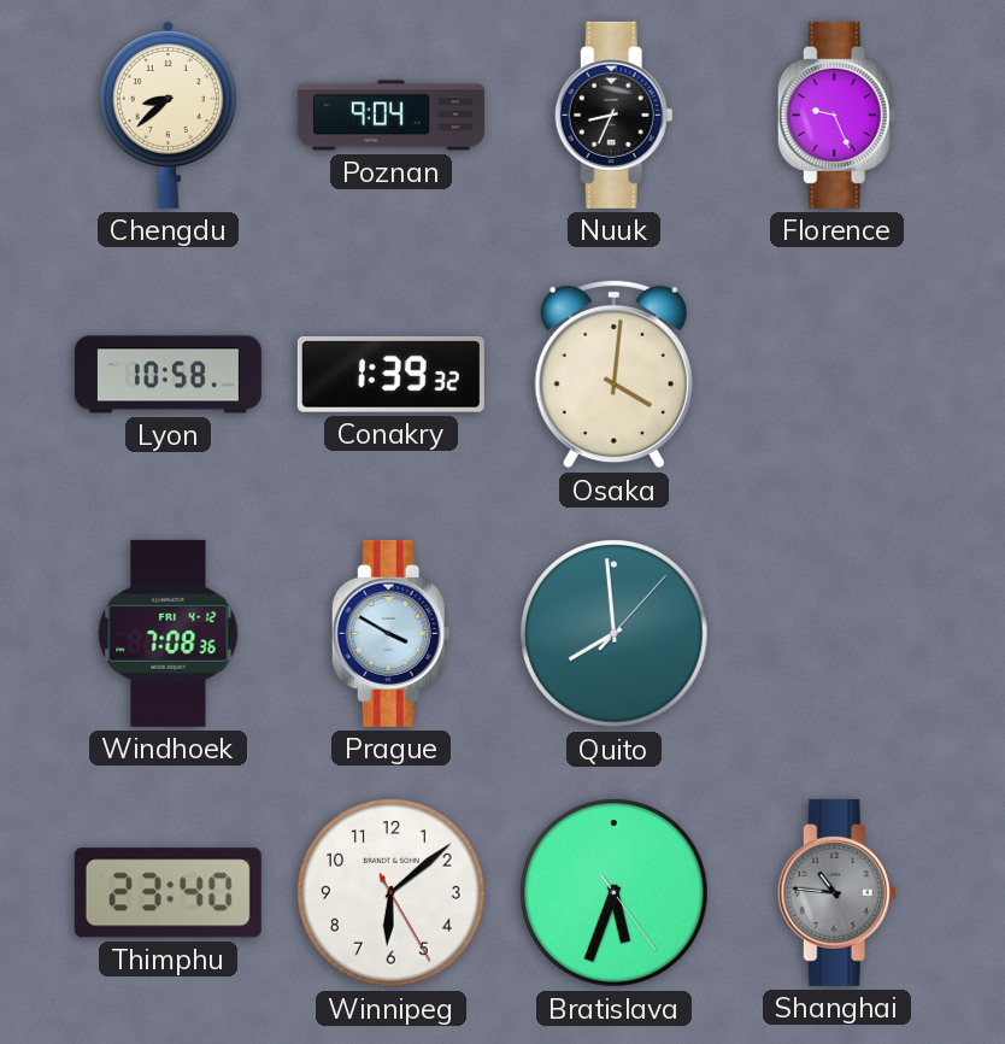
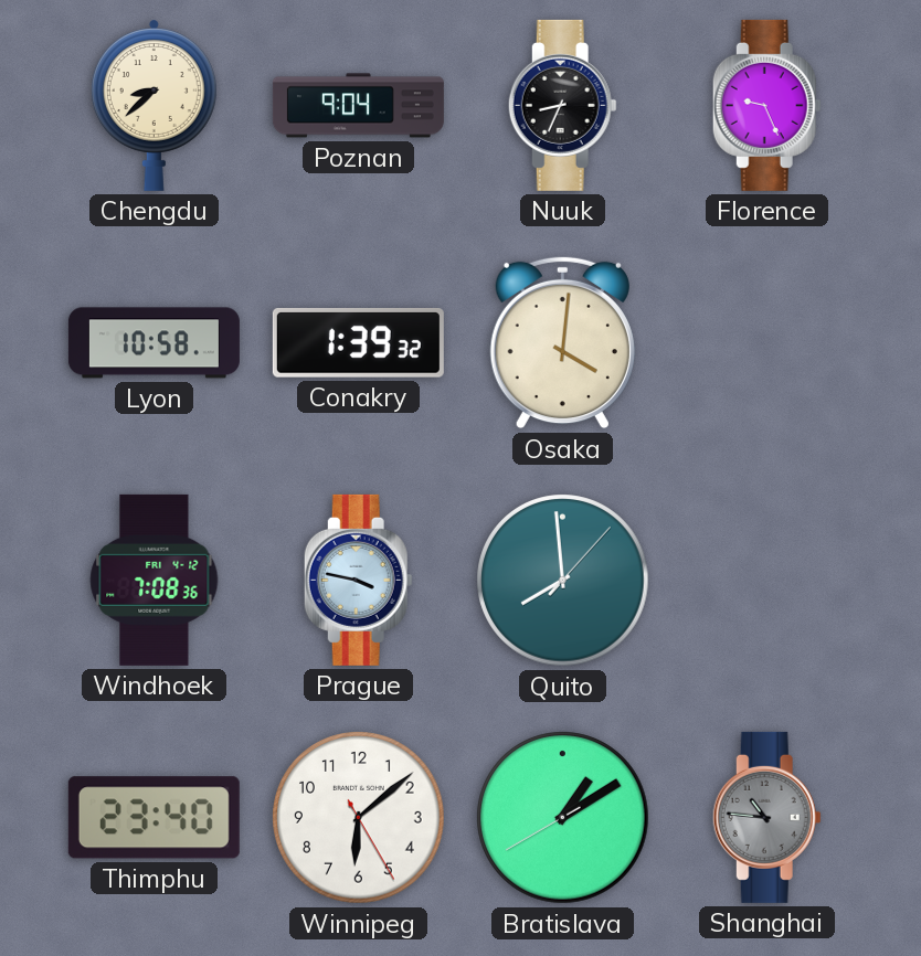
Prague: 3:50 -> 3:47
Bratislava: 5:33 -> 1:09
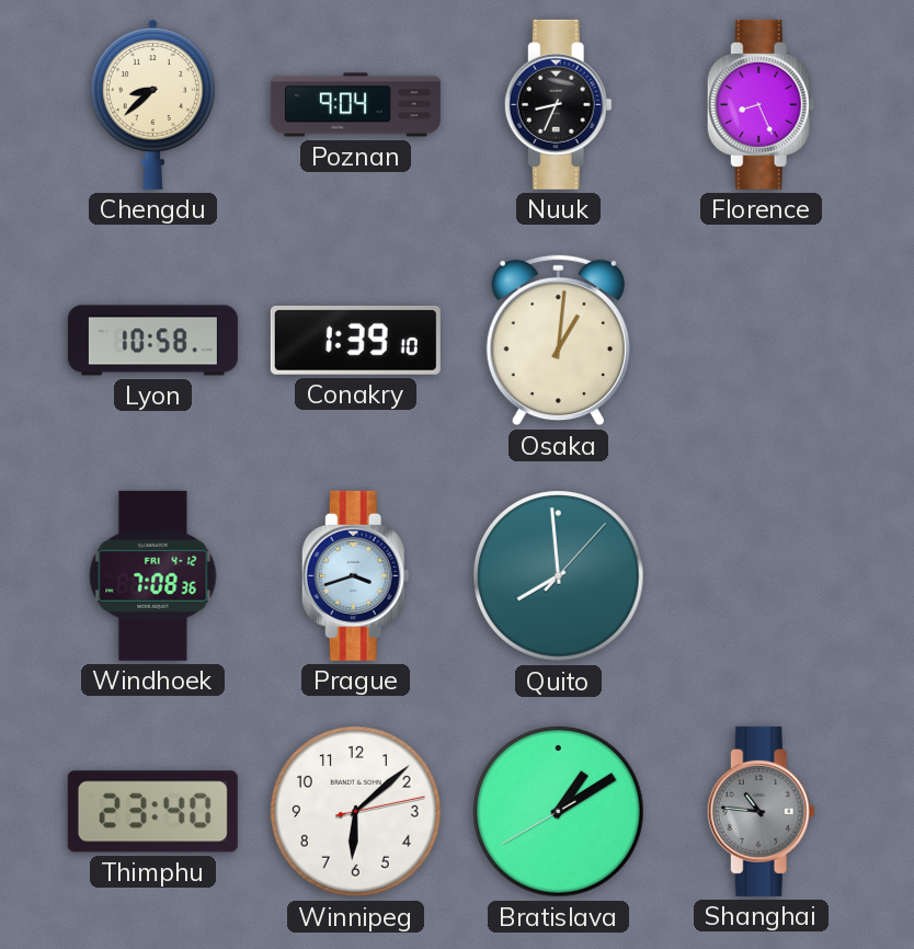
Florence: 9:26 -> 8:26
Conakry: 1:39:32 -> 1:39:10
Osaka: 4:01 -> 1:01
Prague: 3:47 -> 3:42
Winnipeg: 6:08:25 -> 6:08:13
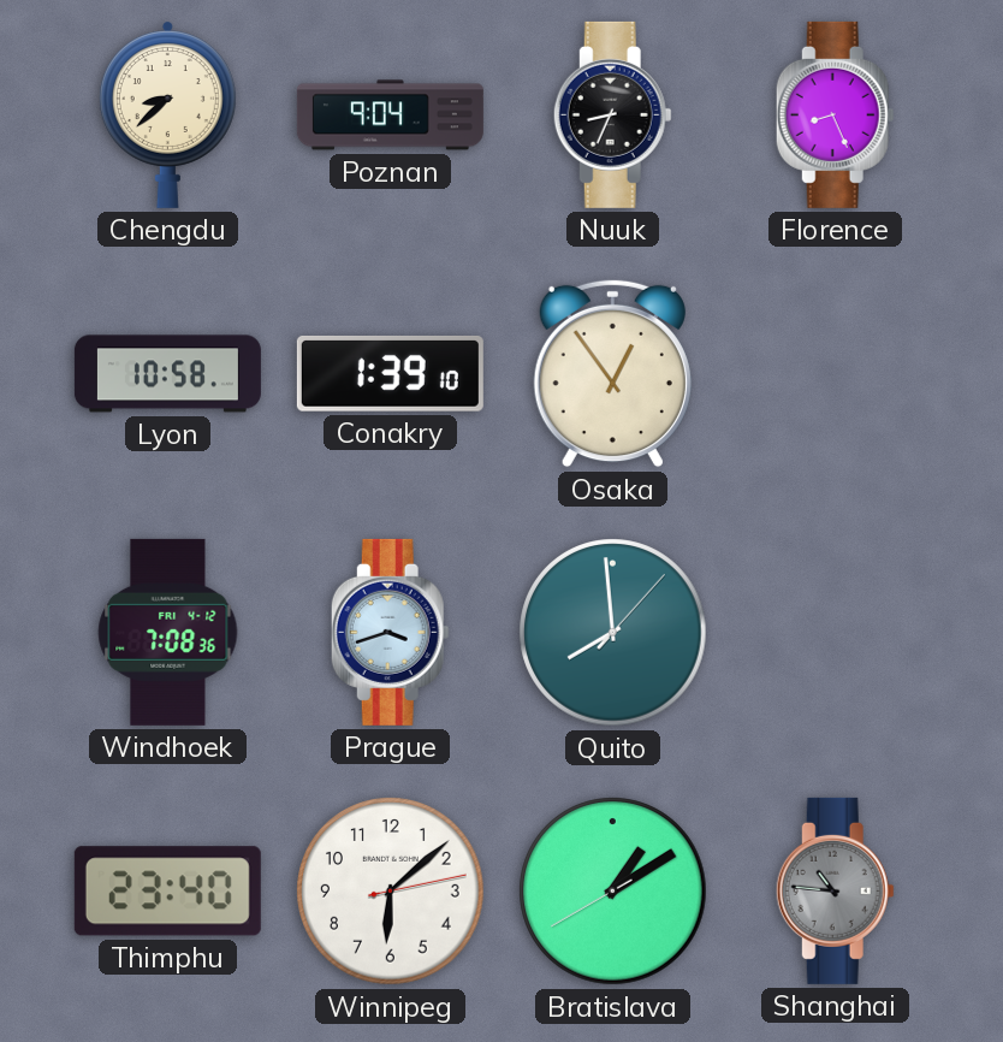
Osaka: 1:01 -> 12:54
